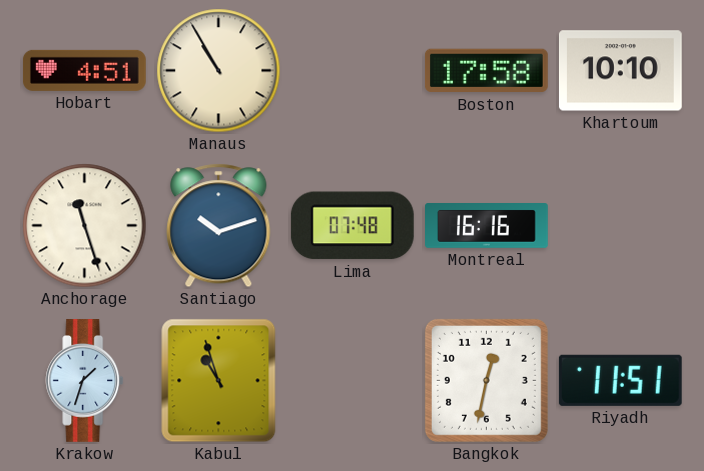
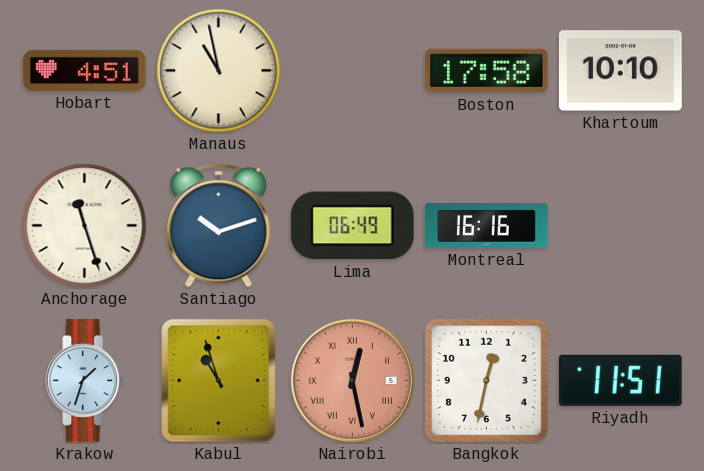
Manaus: 10:55 -> 10:58
Lima: 07:48 -> 06:49
Nairobi: none -> 12:28
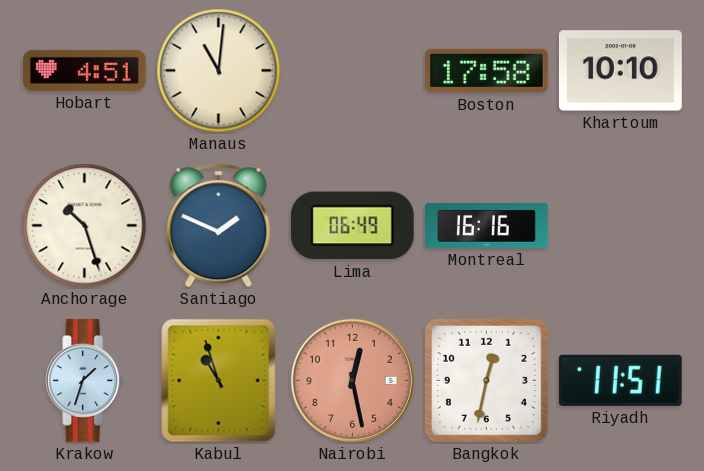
Manaus: 10:58 -> 11:01
Anchorage: 11:27 -> 10:27
Santiago: 10:12 -> 1:49
Nairobi numerals: Roman -> Arabic
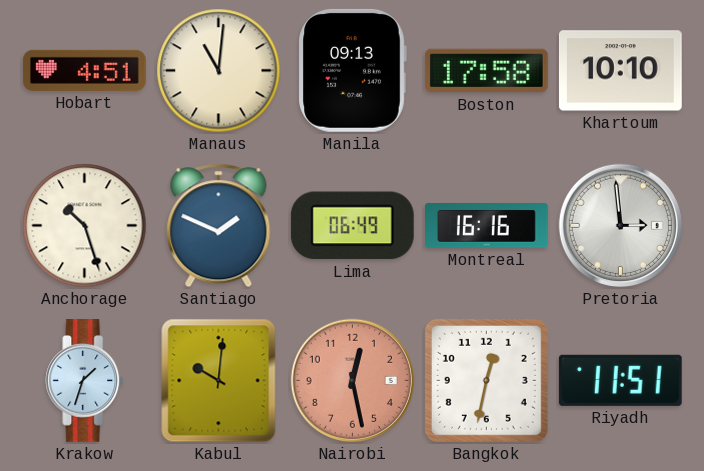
Manila: none -> 09:13
Pretoria: none -> 2:59
Kabul: 10:57 -> 10:01
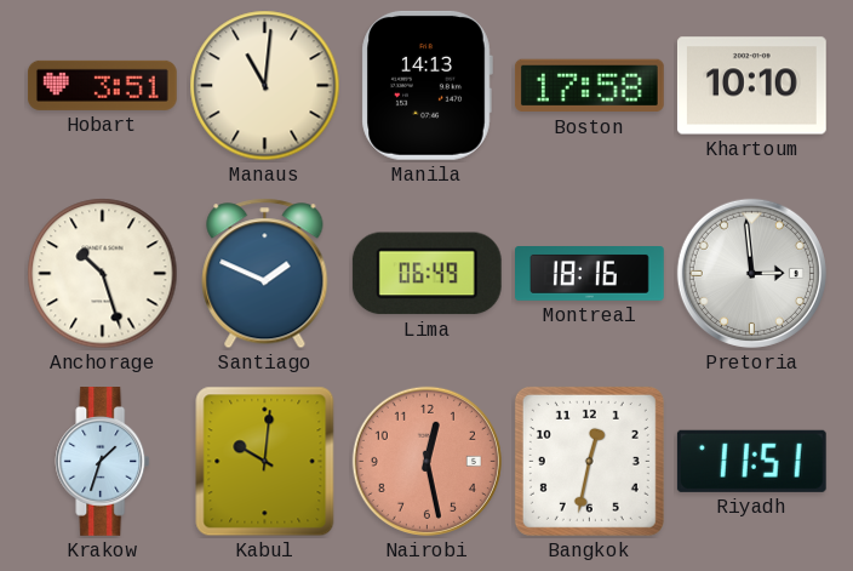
Hobart: 4:51 -> 3:51
Manila: 09:13 -> 14:13
Montreal: 16:16 -> 18:16
